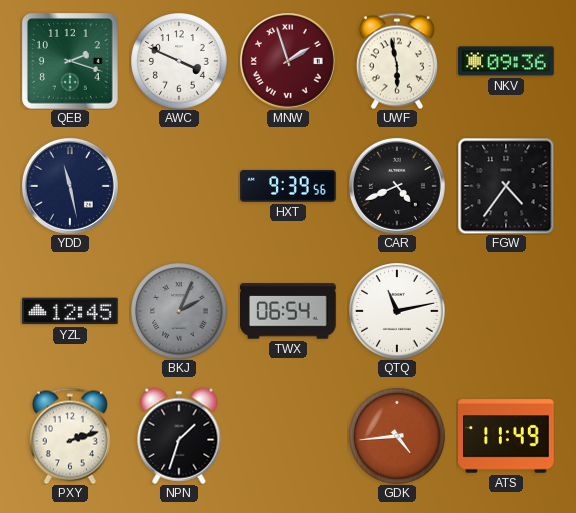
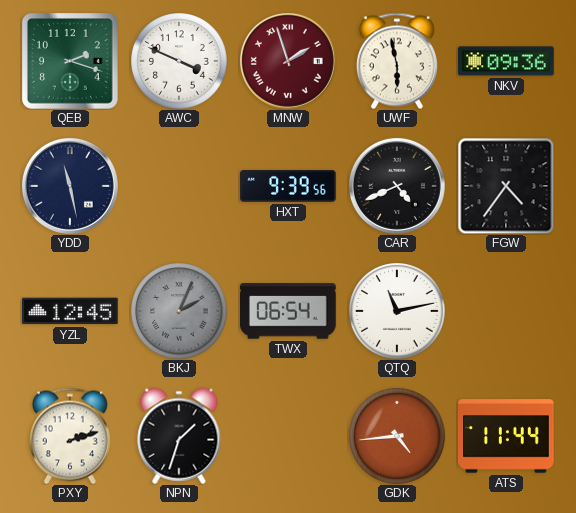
ATS: 11:49 -> 11:44
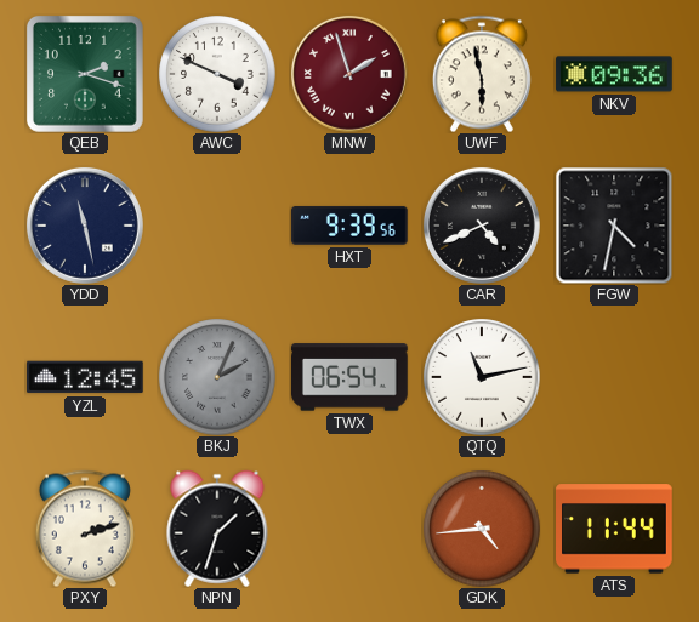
FGW: 4:36 -> 4:32
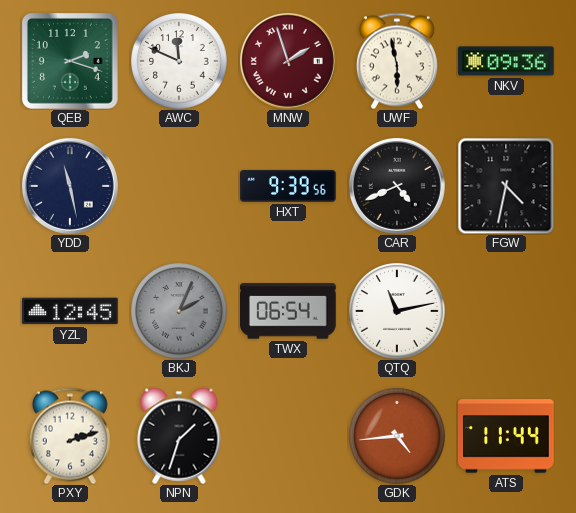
AWC: 3:49 -> 11:49
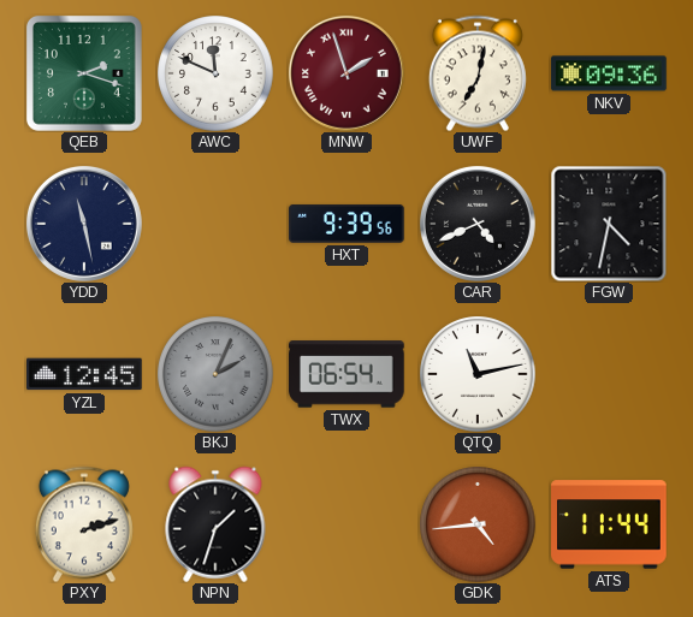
UWF: 5:58 -> 7:02
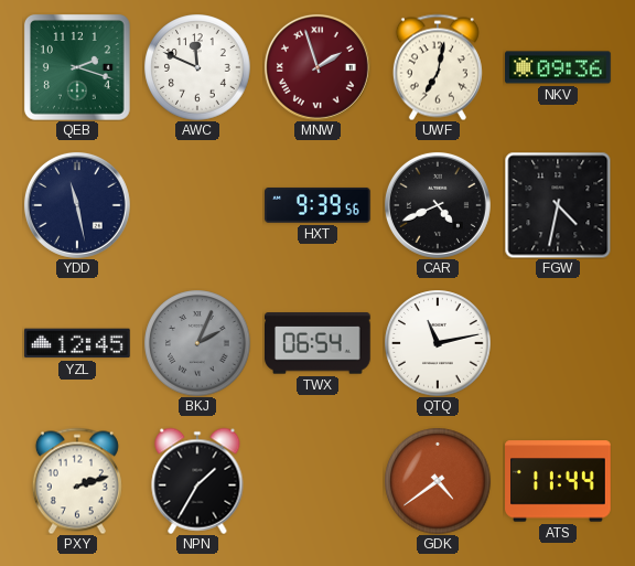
NPN: 1:33 -> 1:35
GDK: 4:44 -> 4:39
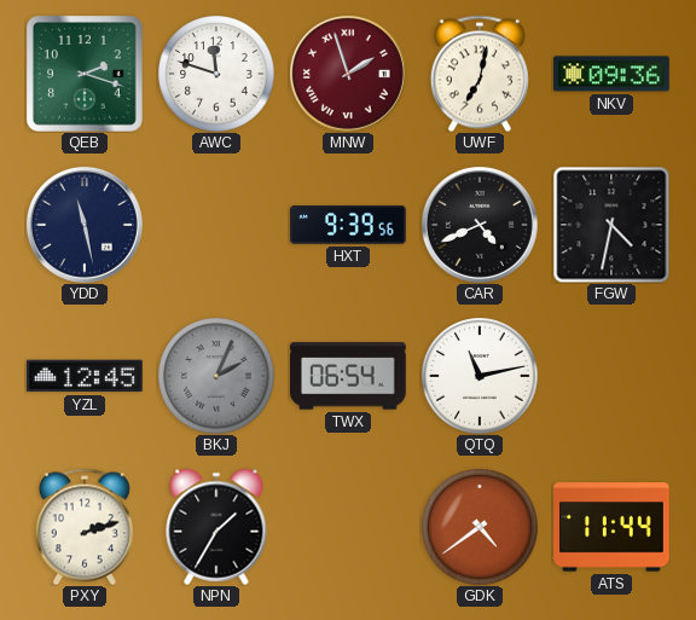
AWC: 11:49 -> 11:48
